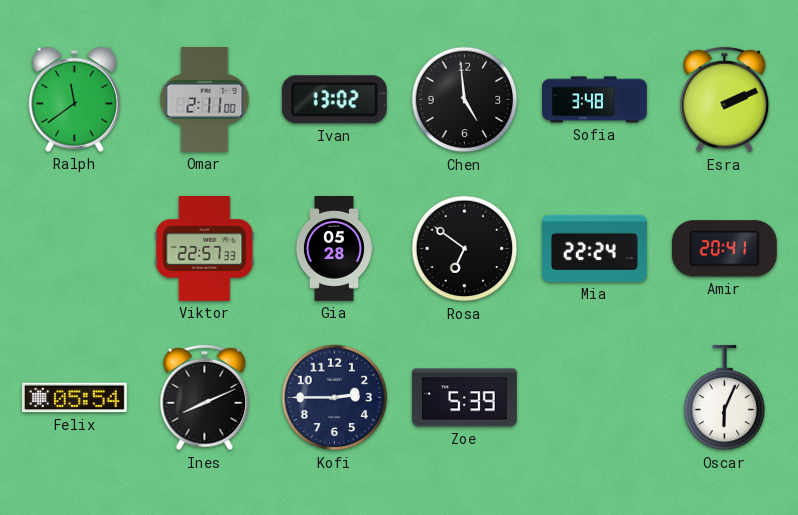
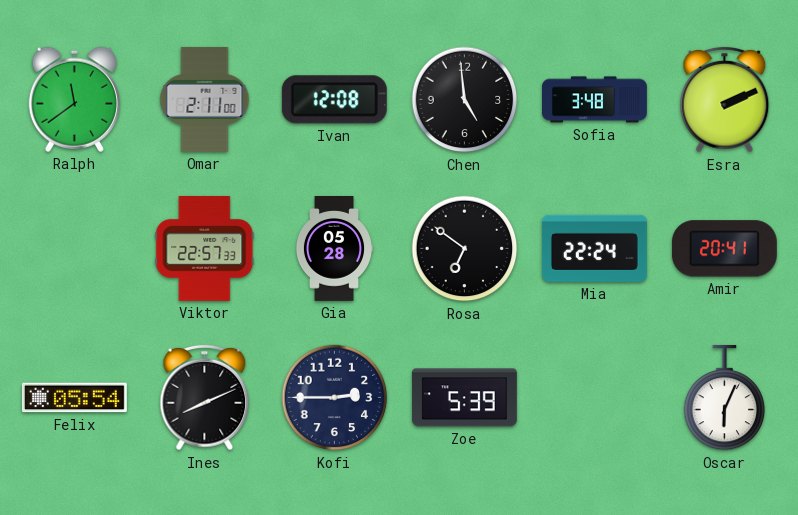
Ivan: 13:02 -> 12:08
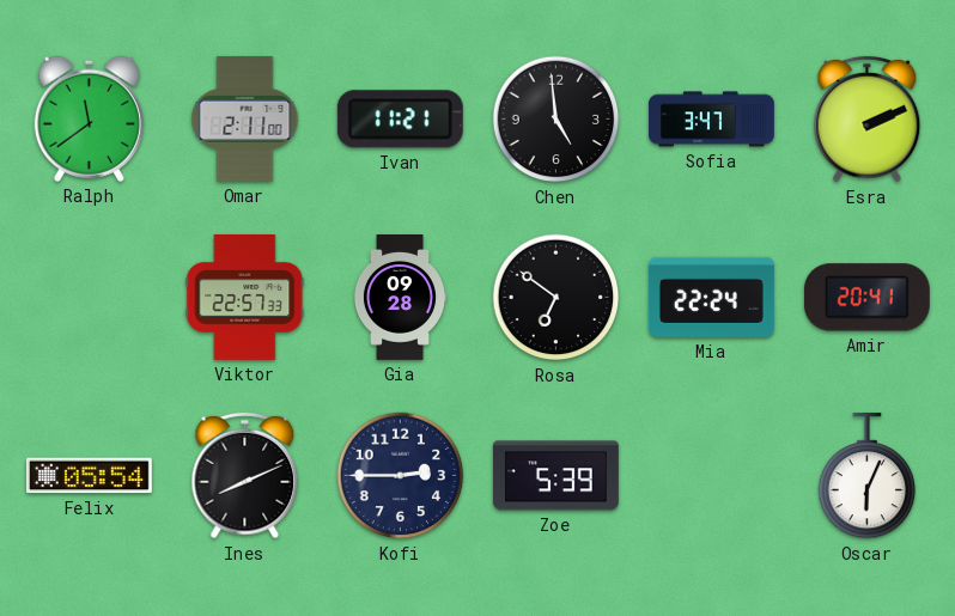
Ivan: 12:08 -> 11:21
Sofia: 3:48 -> 3:47
Gia: 05:28 -> 09:28
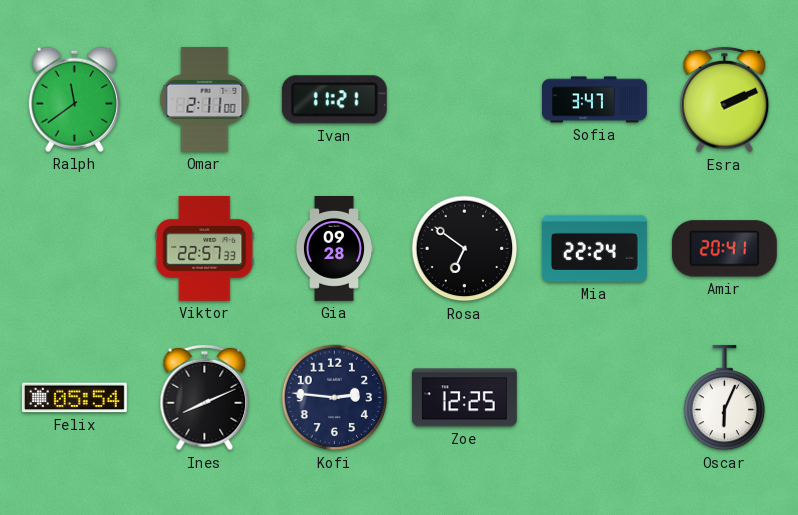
Chen: 4:59 -> none
Kofi: 2:45 -> 2:46
Zoe: 5:39 -> 12:25
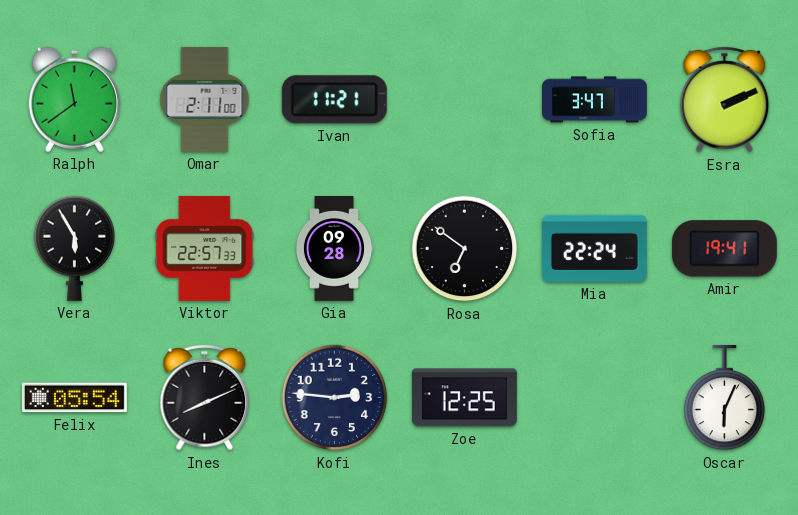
Vera: none -> 5:55
Amir: 20:41 -> 19:41
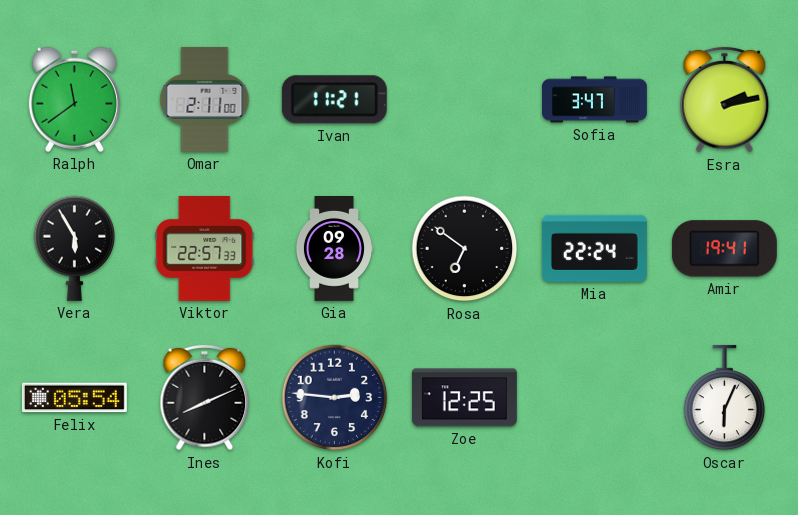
Esra: 2:11 -> 2:13
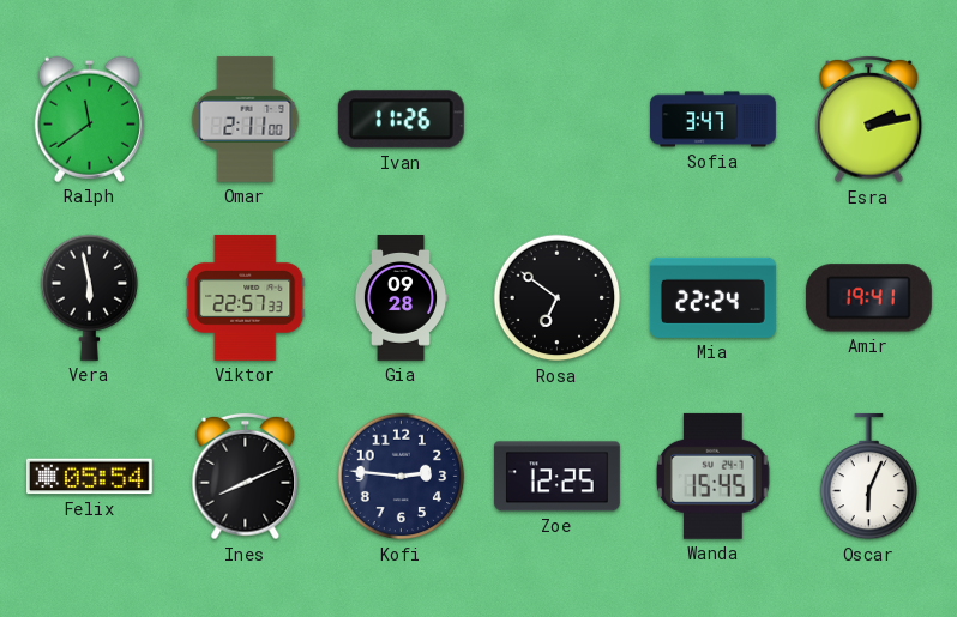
Ivan: 11:21 -> 11:26
Vera: 5:55 -> 5:58
Wanda: none -> 15:45
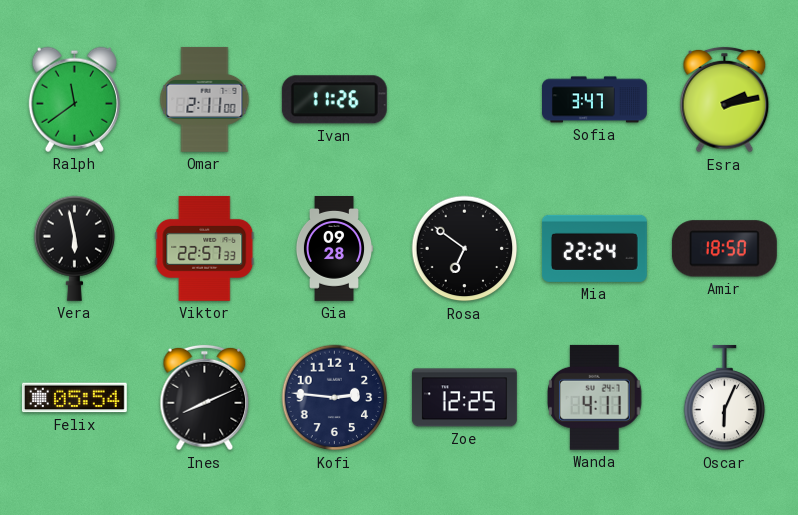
Amir: 19:41 -> 18:50
Wanda: 15:45 -> 4:11
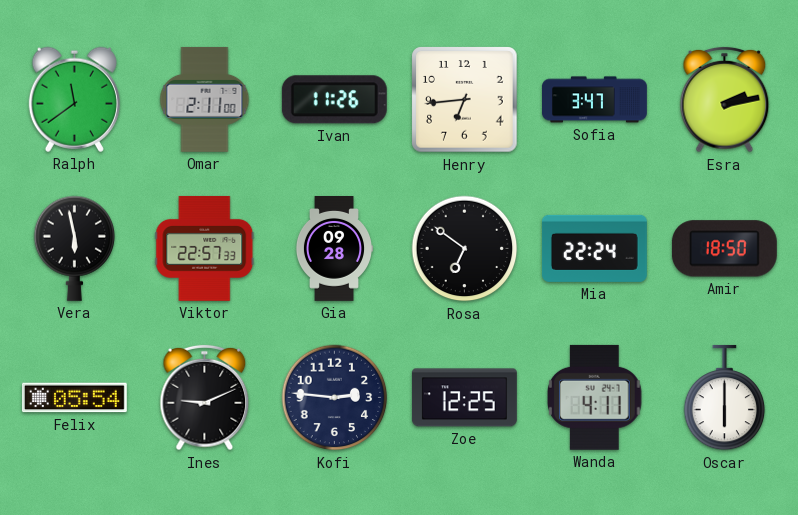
Henry: none -> 6:44
Ines: 8:11 -> 9:11
Oscar: 6:04 -> 6:00
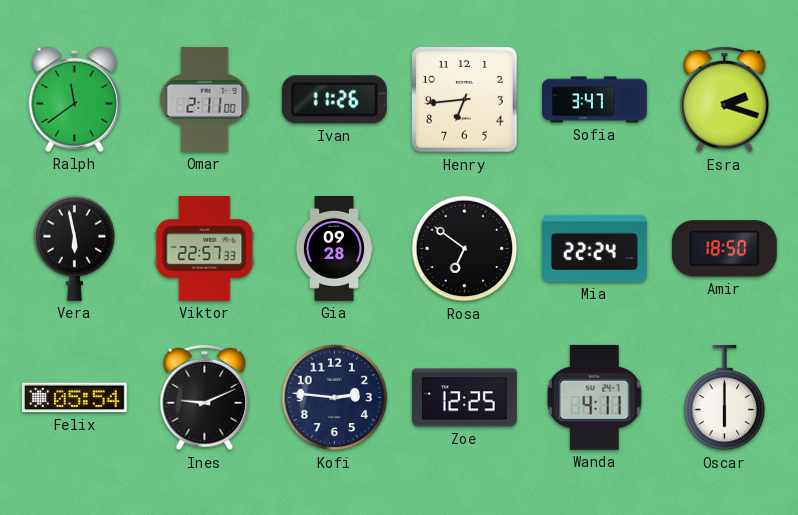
Esra: 2:13 -> 2:18
